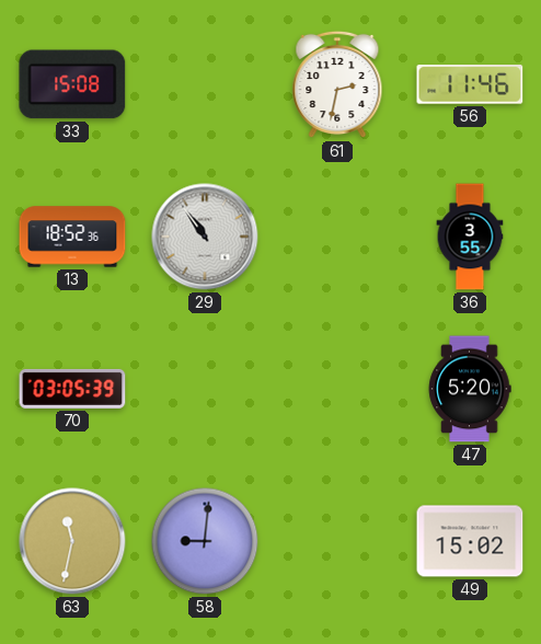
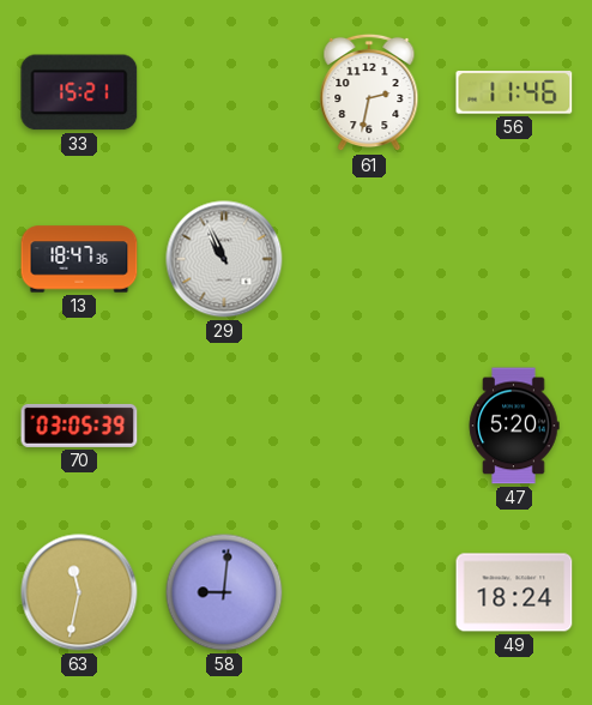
33: 15:08 -> 15:21
13: 18:52 -> 18:47
29: 10:54 -> 10:56
36: 3:55 -> none
49: 15:02 -> 18:24
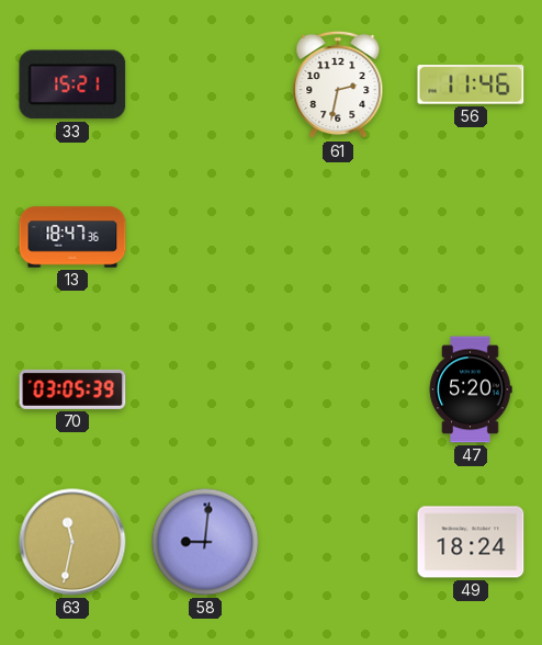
29: 10:56 -> none
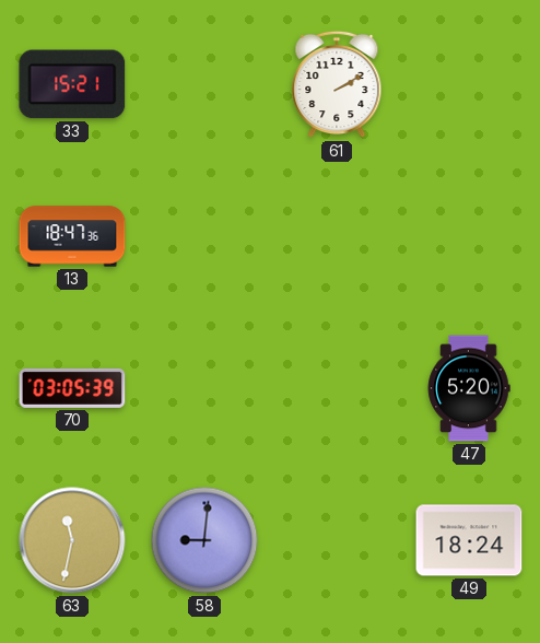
61: 2:32 -> 2:10
56: 11:46 -> none
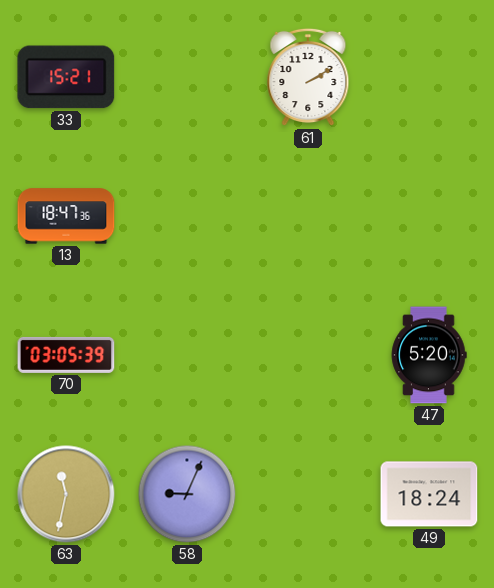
58: 9:01 -> 9:04
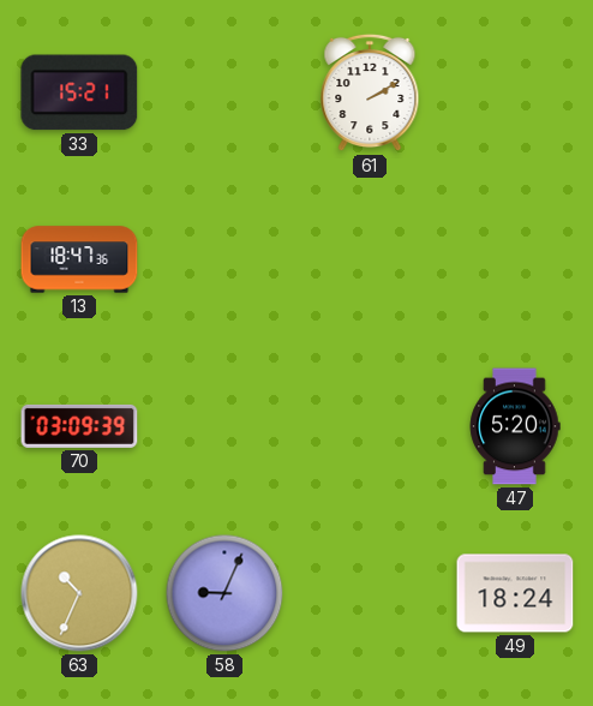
70: 03:05 -> 03:09
63: 11:32 -> 10:34
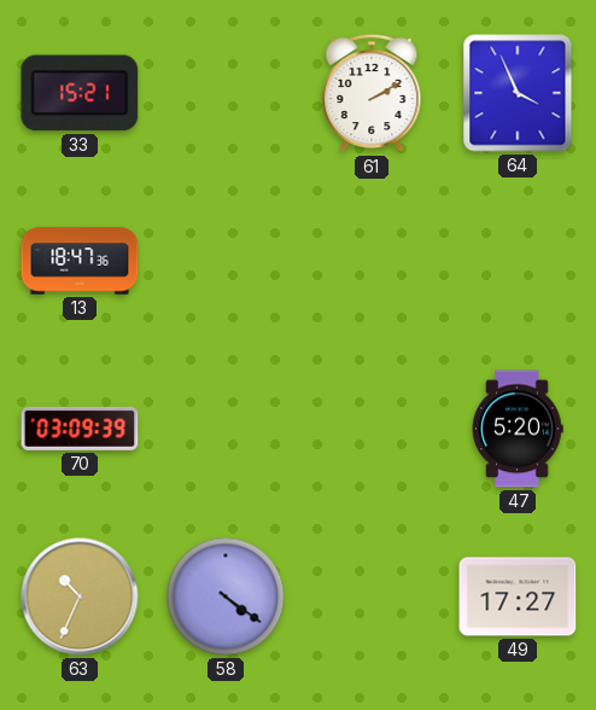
64: none -> 3:56
58: 9:04 -> 4:21
49: 18:24 -> 17:27
